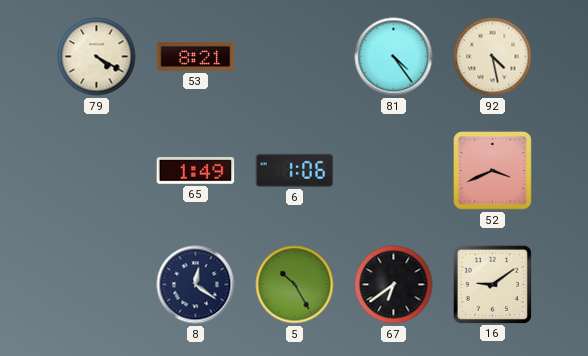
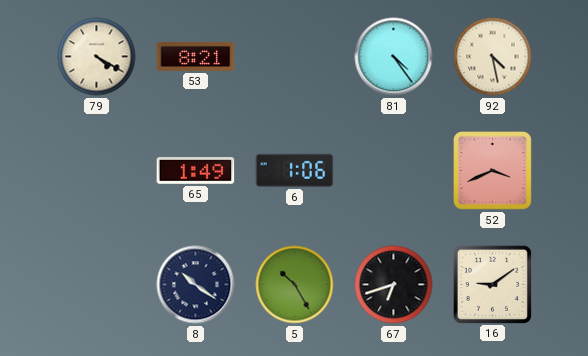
8: 12:21 -> 10:21
67: 6:39 -> 6:42
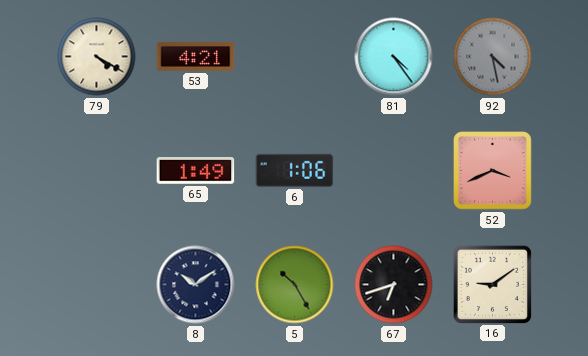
53: 8:21 -> 4:21
92 dial: cream -> grey
8: 10:21 -> 10:09
